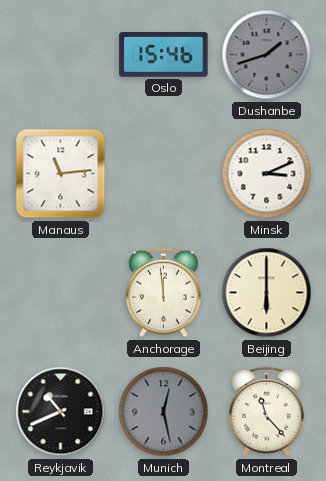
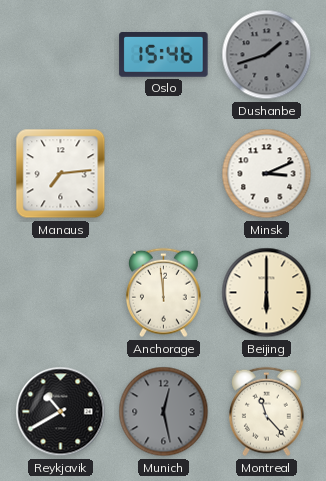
Manaus: 11:14 -> 7:14
Reykjavik: 10:41 -> 10:40
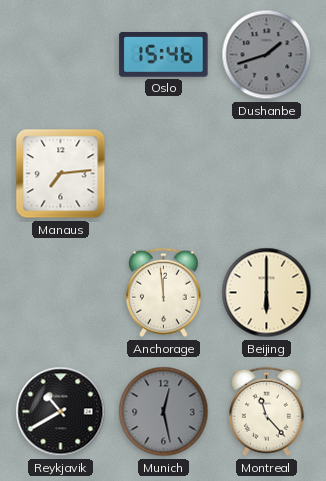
Minsk: 3:11 -> none
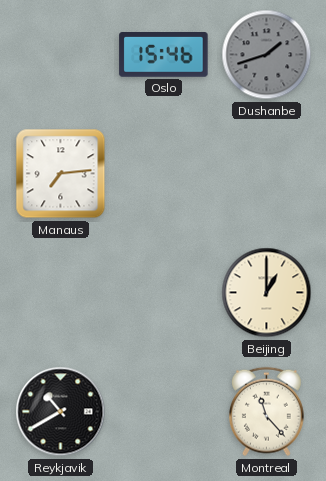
Anchorage: 11:59 -> none
Beijing: 6:00 -> 1:00
Munich: 12:28 -> none
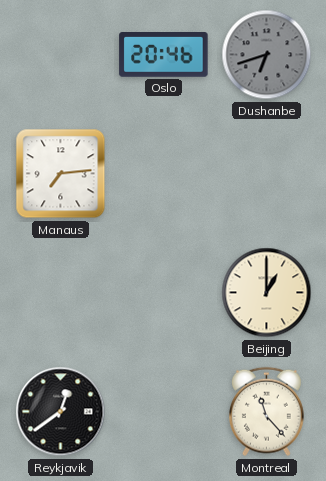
Oslo: 15:46 -> 20:46
Dushanbe: 1:42 -> 6:42
Reykjavik: 10:40 -> 12:39
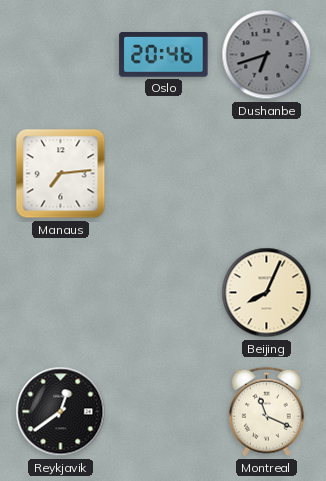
Beijing: 1:00 -> 8:04
Montreal: 11:23 -> 11:19
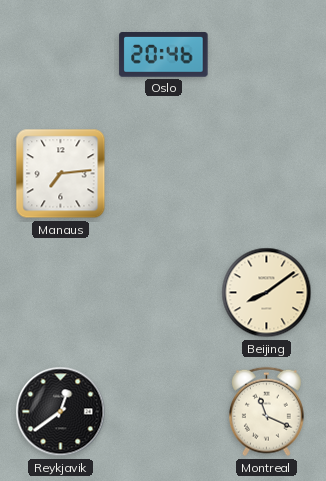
Dushanbe: 6:42 -> none
Beijing: 8:04 -> 8:09
